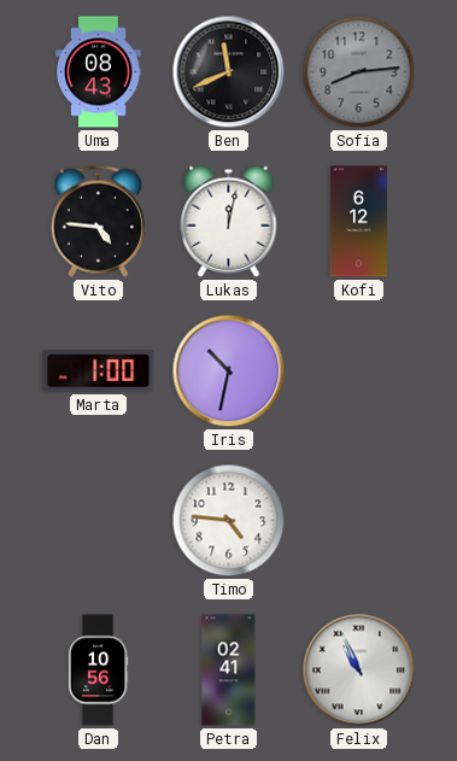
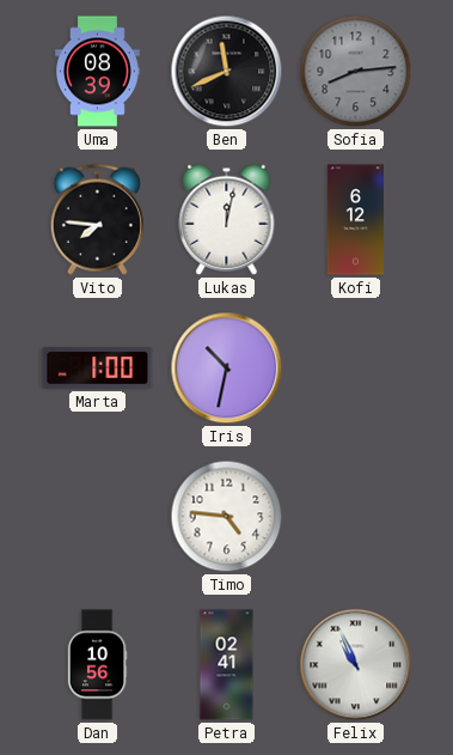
Uma: 08:43 -> 08:39
Vito: 4:46 -> 7:46
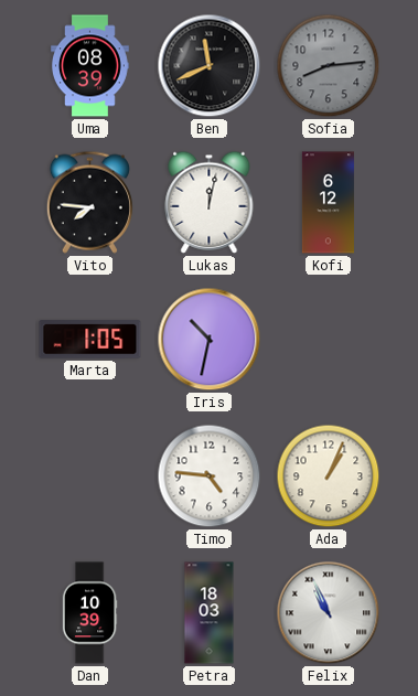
Marta: 1:00 -> 1:05
Ada: none -> 1:04
Dan: 10:56 -> 10:39
Petra: 02:41 -> 18:03
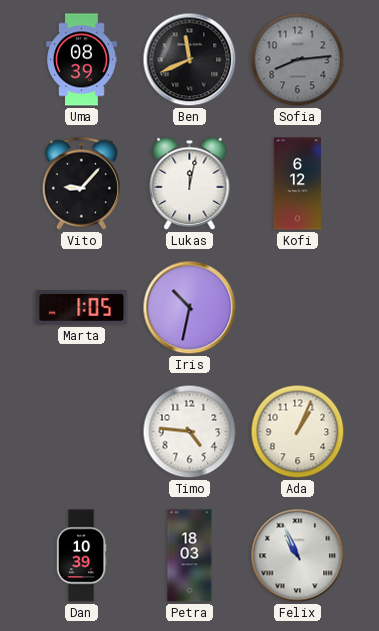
Vito: 7:46 -> 9:07
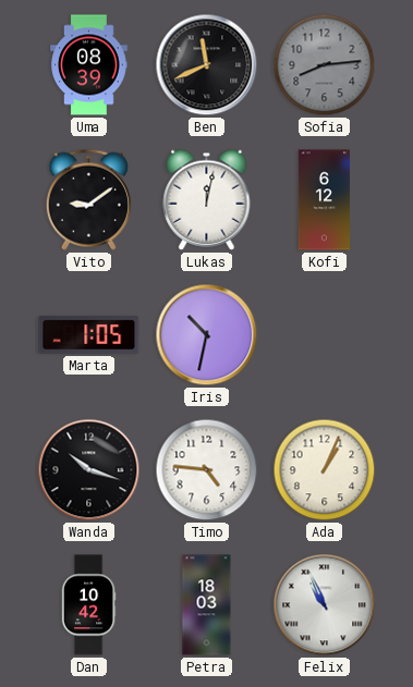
Vito: 9:07 -> 9:09
Wanda: none -> 10:18
Dan: 10:39 -> 10:42
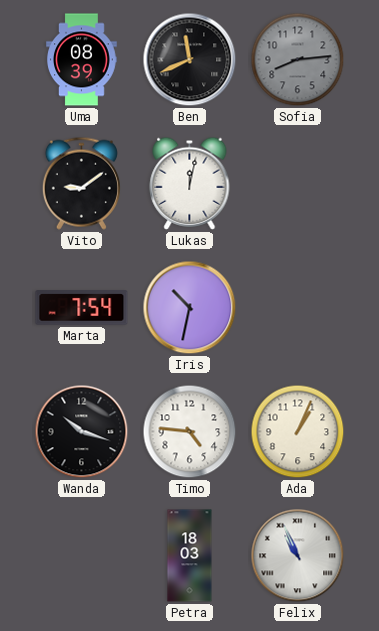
Kofi: 6:12 -> none
Marta: 1:05 -> 7:54
Dan: 10:42 -> none
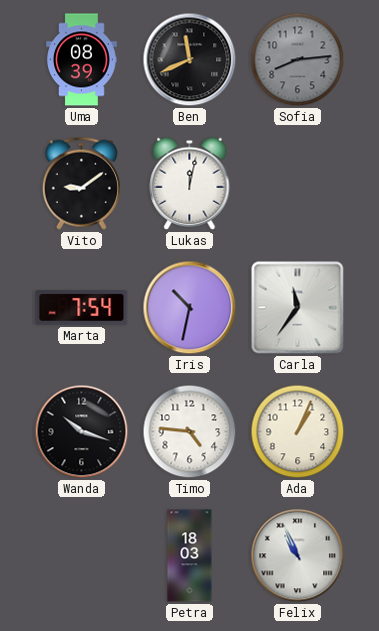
Carla: none -> 11:36
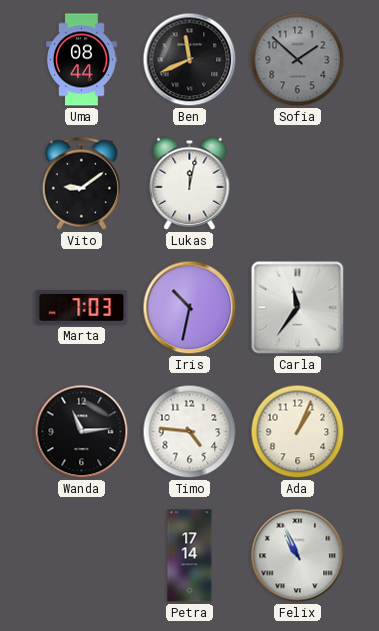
Uma: 08:39 -> 08:44
Sofia: 8:14 -> 1:52
Marta: 7:54 -> 7:03
Wanda: 10:18 -> 11:14
Petra: 18:03 -> 17:14
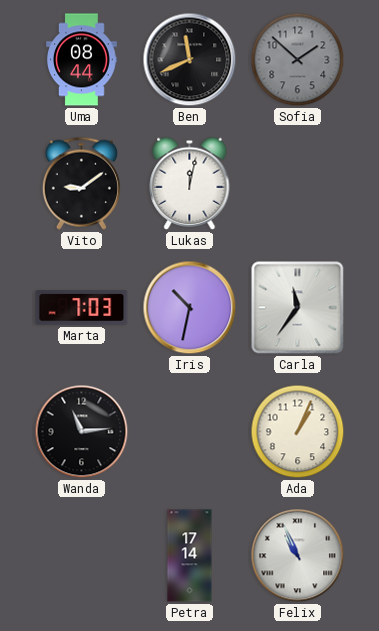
Timo: 4:46 -> none
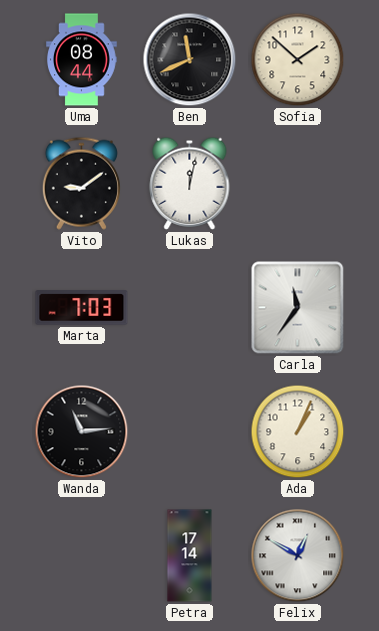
Sofia dial: grey -> cream
Iris: 10:32 -> none
Felix: 10:56 -> 12:50
